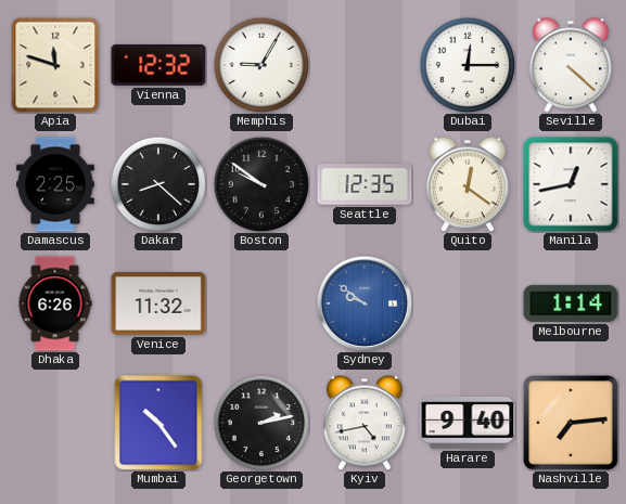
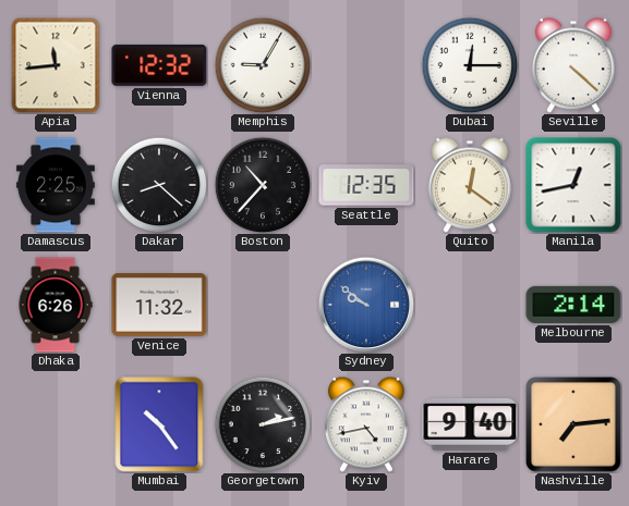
Apia: 11:48 -> 11:44
Boston: 9:51 -> 10:37
Melbourne: 1:14 -> 2:14
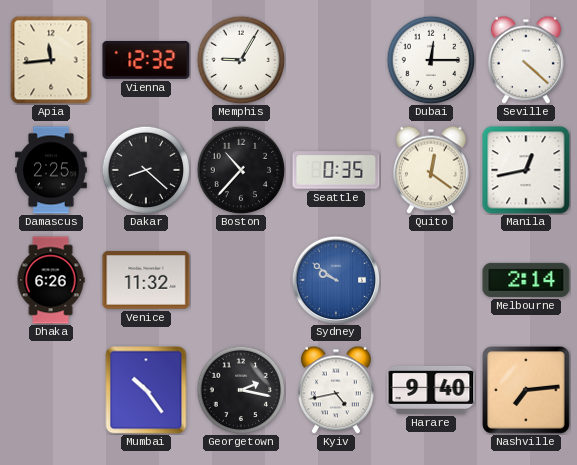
Seattle: 12:35 -> 0:35
Georgetown: 2:13 -> 2:17
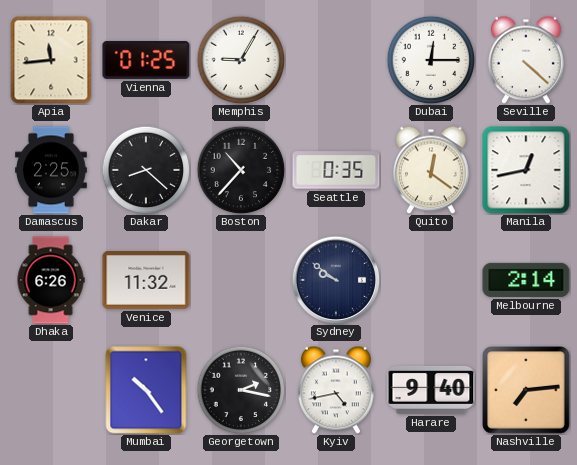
Vienna: 12:32 -> 01:25
Sydney dial: blue -> navy
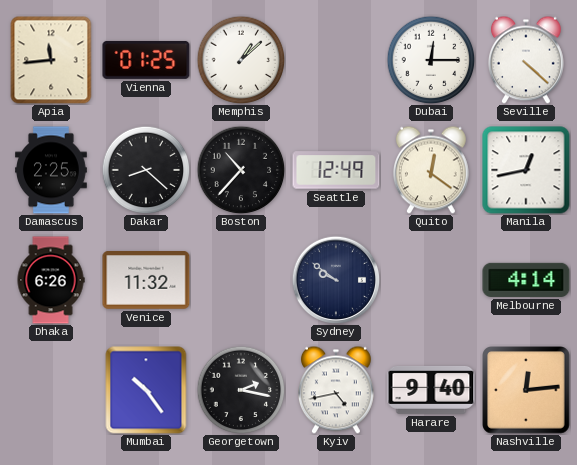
Memphis: 9:05 -> 1:08
Seattle: 0:35 -> 12:49
Melbourne: 2:14 -> 4:14
Nashville: 7:14 -> 12:14
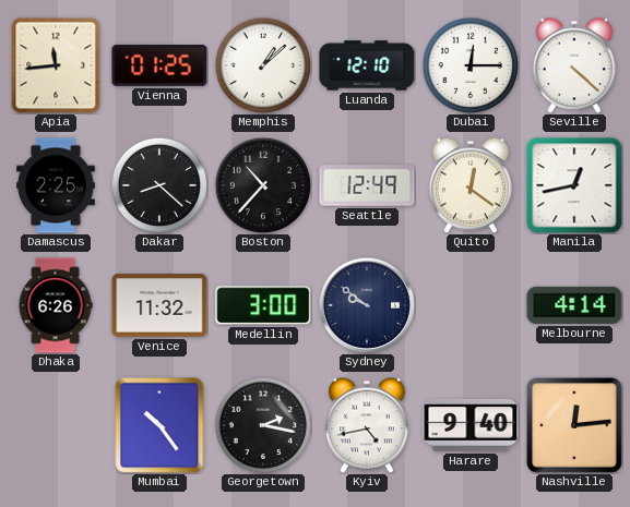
Luanda: none -> 12:10
Medellin: none -> 3:00
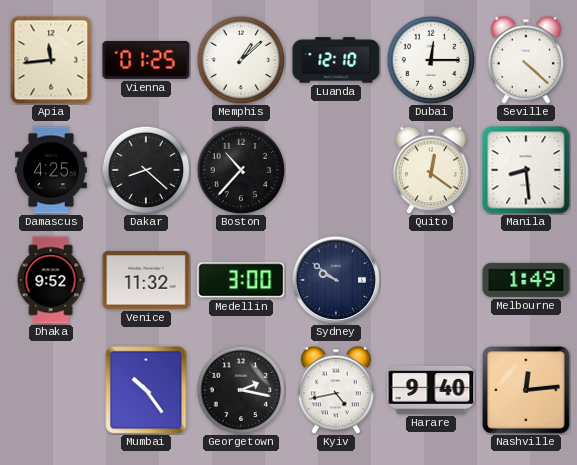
Damascus: 2:25 -> 4:25
Seattle: 12:49 -> none
Manila: 12:43 -> 8:29
Dhaka: 6:26 -> 9:52
Melbourne: 4:14 -> 1:49
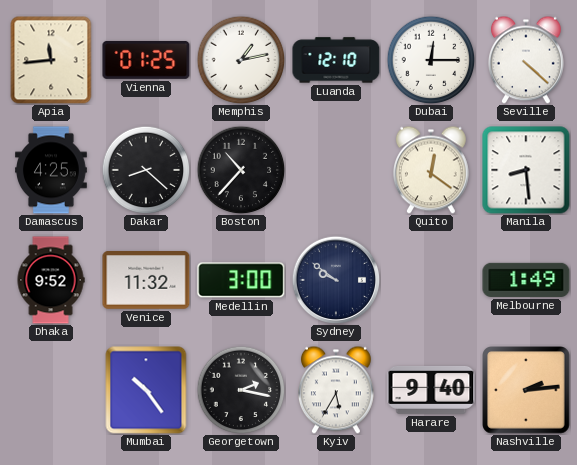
Memphis: 1:08 -> 1:13
Kyiv: 4:43 -> 5:35
Nashville: 12:14 -> 2:14
